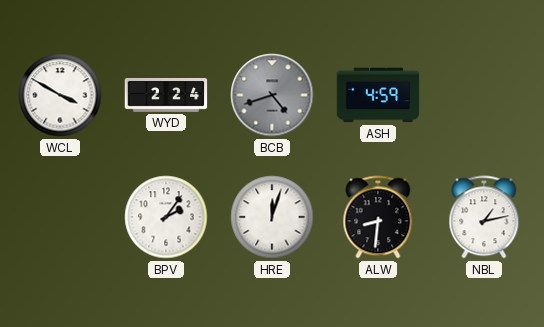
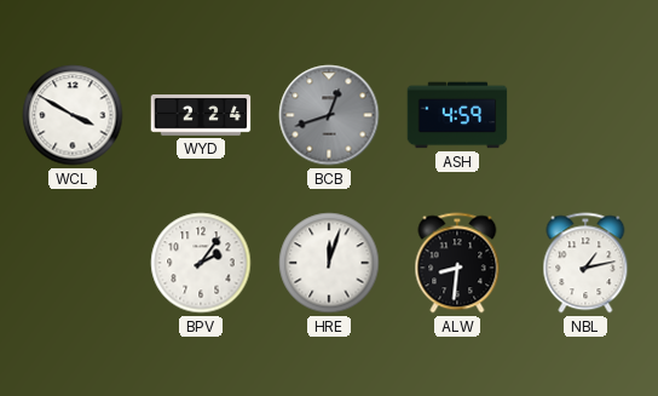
BCB: 4:42 -> 12:42
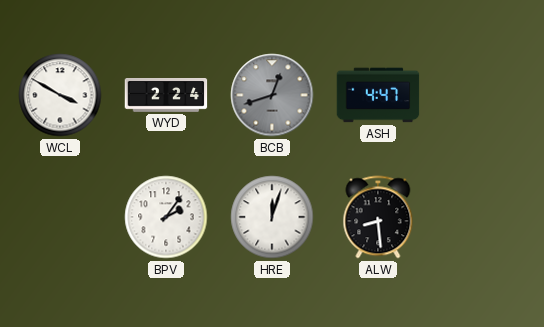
ASH: 4:59 -> 4:47
ALW: 8:31 -> 8:29
NBL: 1:13 -> none
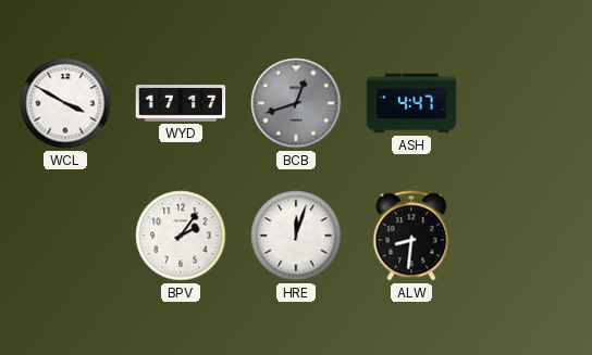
WYD: 2:24 -> 17:17
ALW: 8:29 -> 8:31
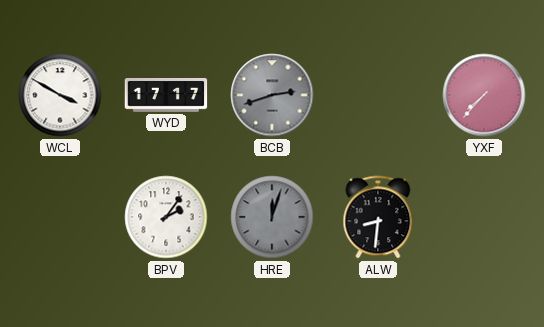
BCB: 12:42 -> 2:42
ASH: 4:47 -> none
YXF: none -> 7:37
HRE dial: white -> grey
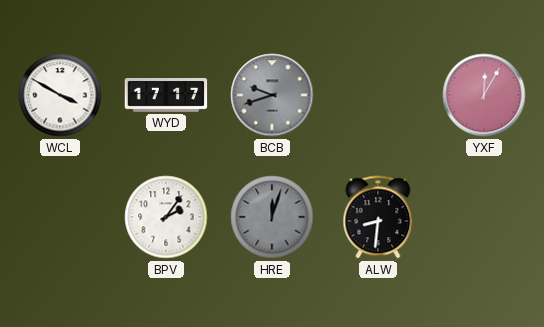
BCB: 2:42 -> 9:42
YXF: 7:37 -> 12:05
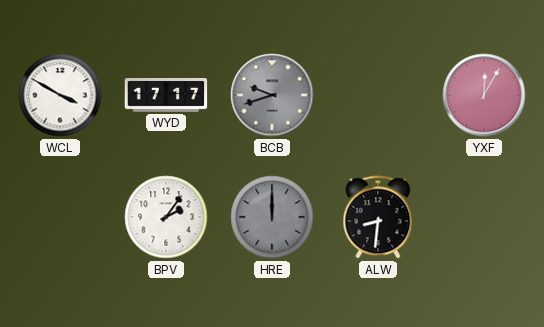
HRE: 12:03 -> 12:00
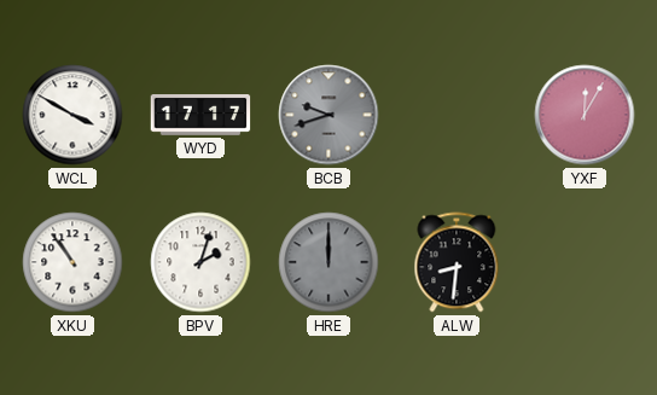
XKU: none -> 10:54
BPV: 2:06 -> 2:03
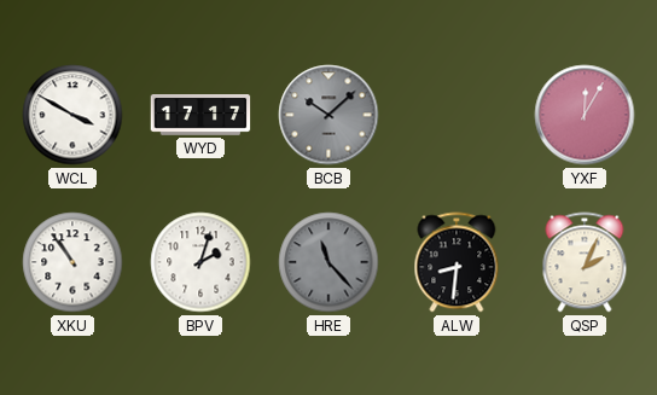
BCB: 9:42 -> 10:08
HRE: 12:00 -> 11:23
QSP: none -> 2:04
